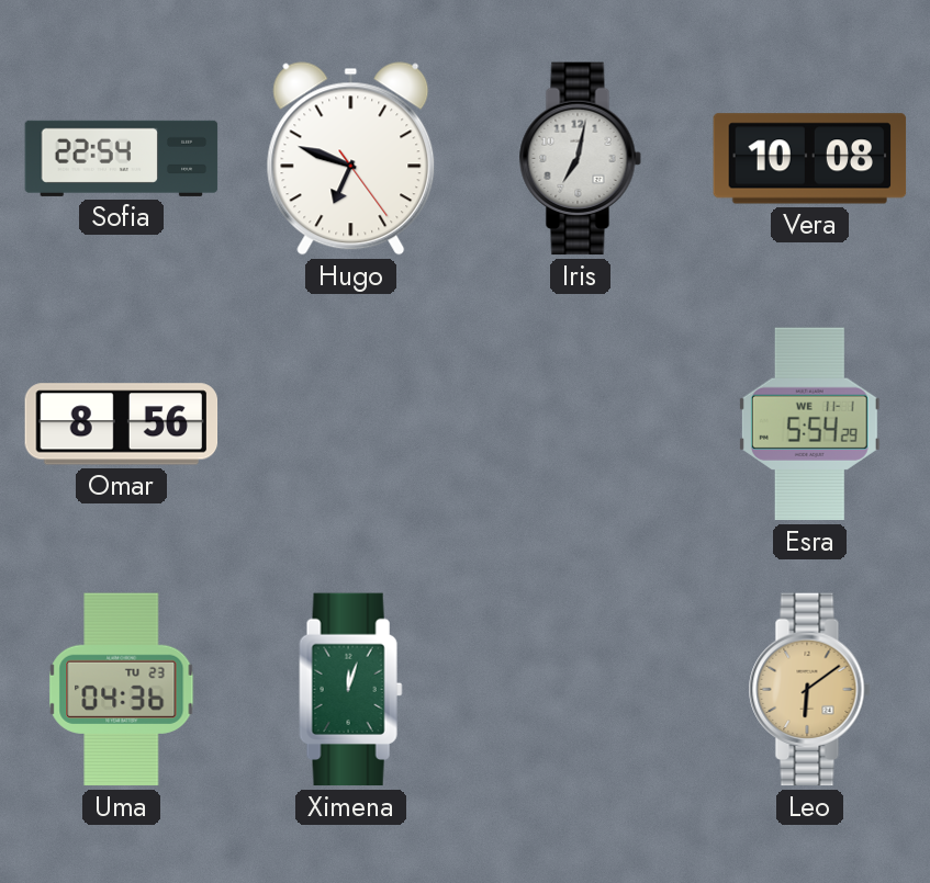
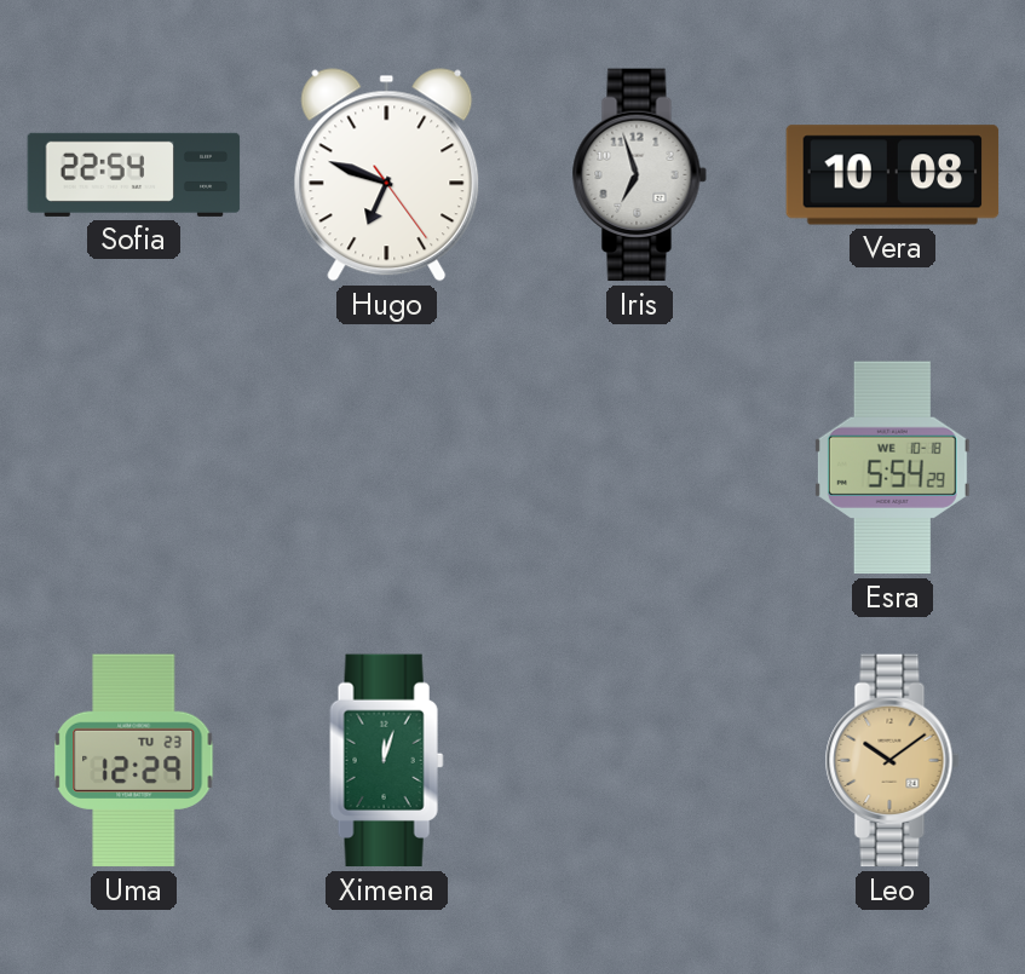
Iris: 7:02 -> 6:57
Omar: 8:56 -> none
Esra date: WE 11-1 -> WE 10-18
Uma: 04:36 -> 12:29
Leo: 6:09 -> 10:09
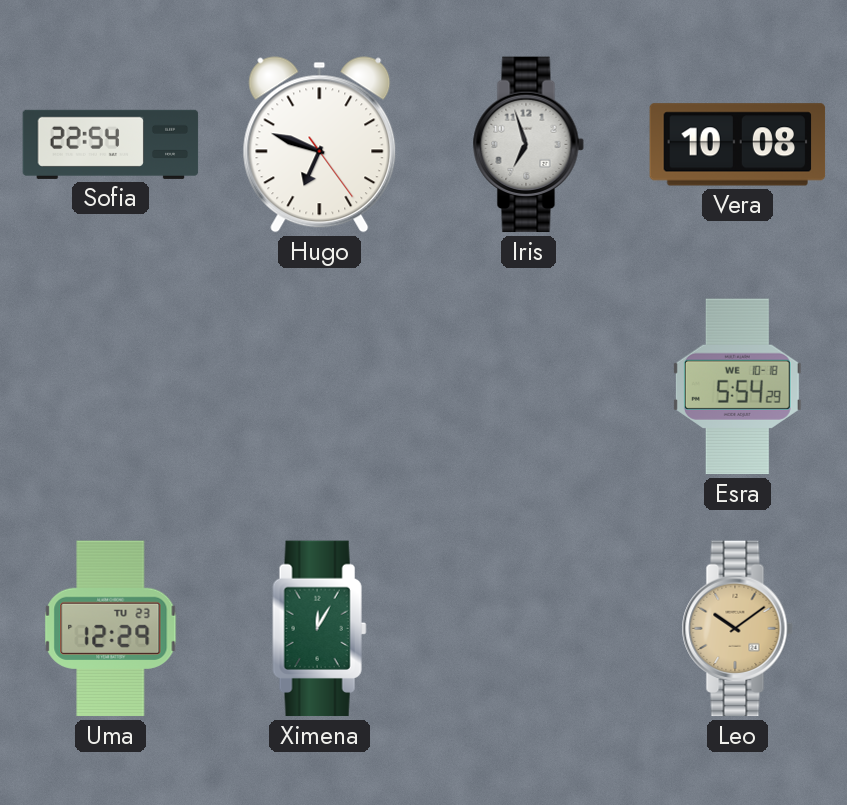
Ximena: 12:03 -> 12:05
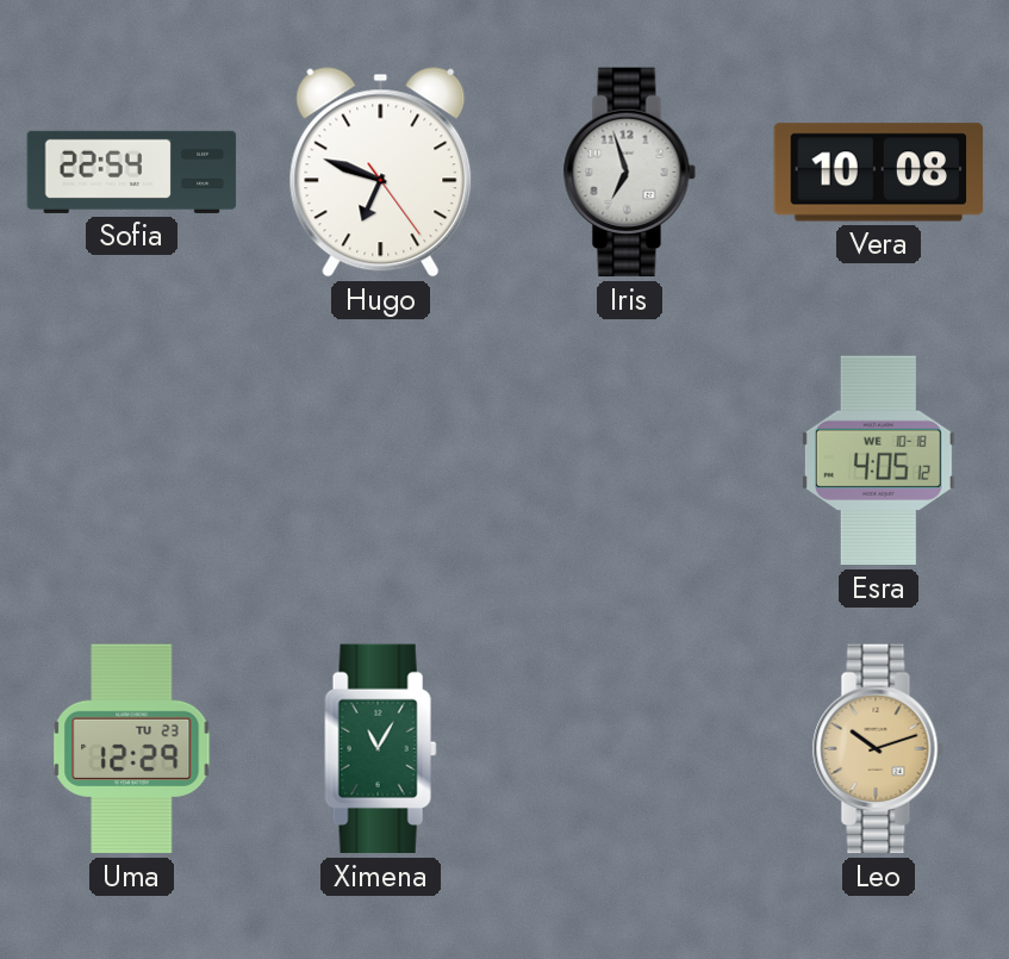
Esra: 5:54 -> 4:05
Ximena: 12:05 -> 11:05
Leo: 10:09 -> 10:12
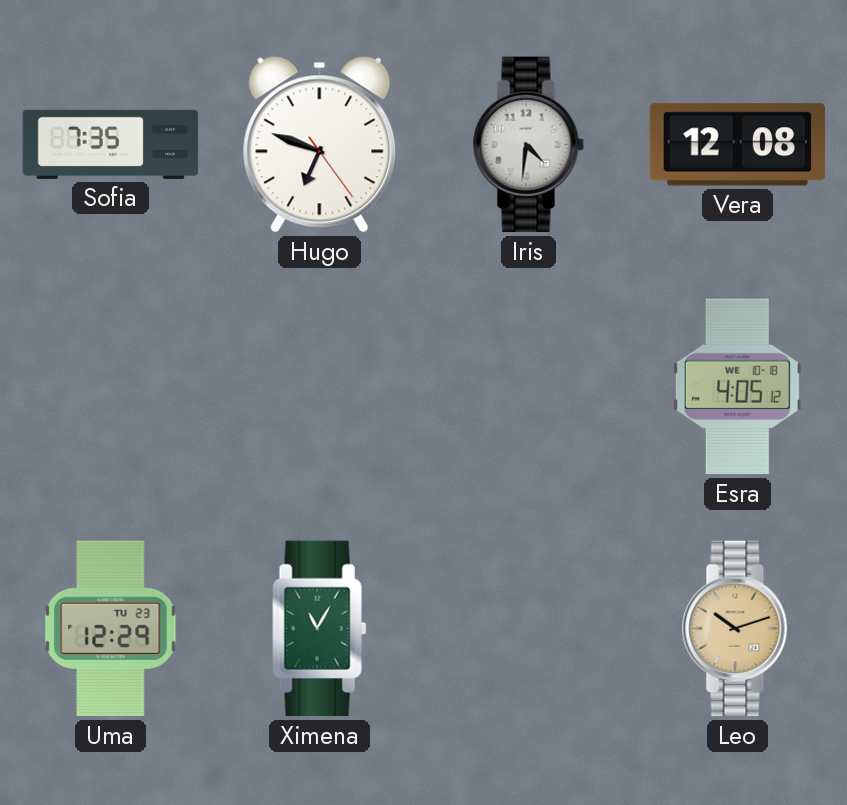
Sofia: 22:54 -> 7:35
Iris: 6:57 -> 4:31
Vera: 10:08 -> 12:08
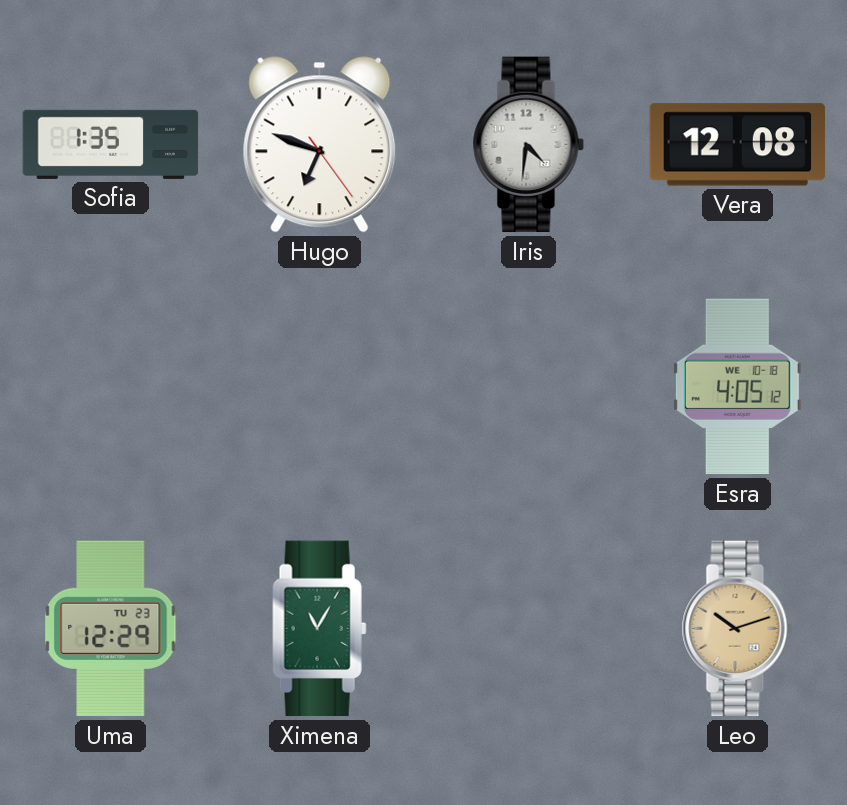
Sofia: 7:35 -> 1:35
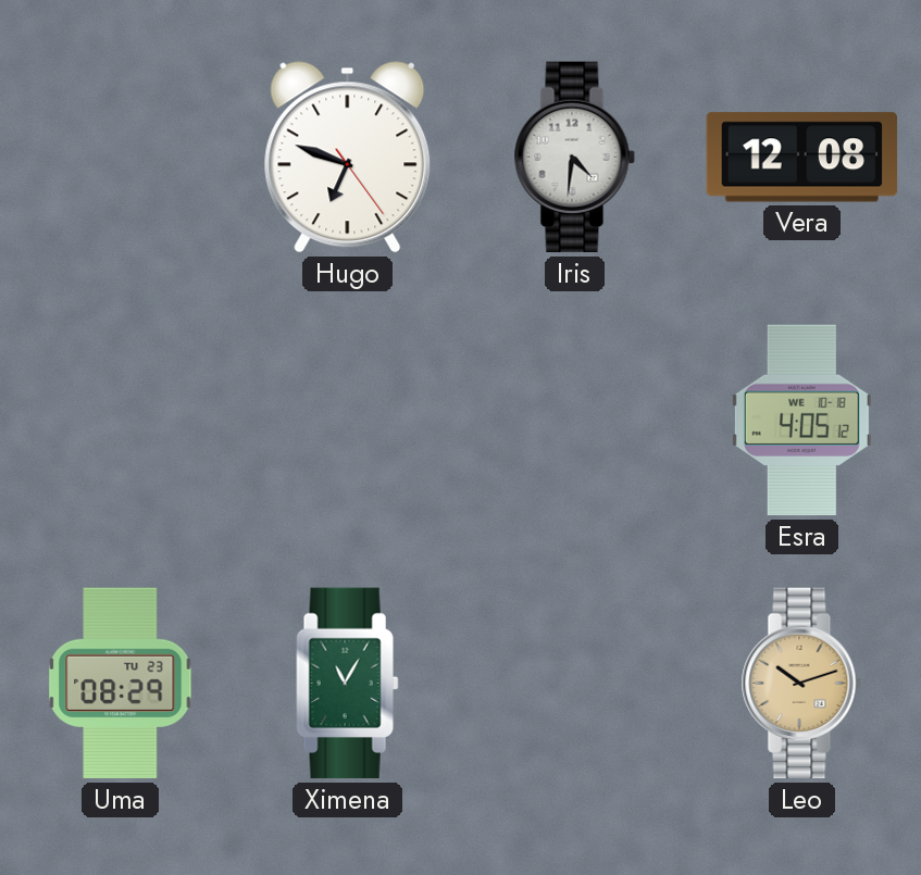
Sofia: 1:35 -> none
Uma: 12:29 -> 08:29
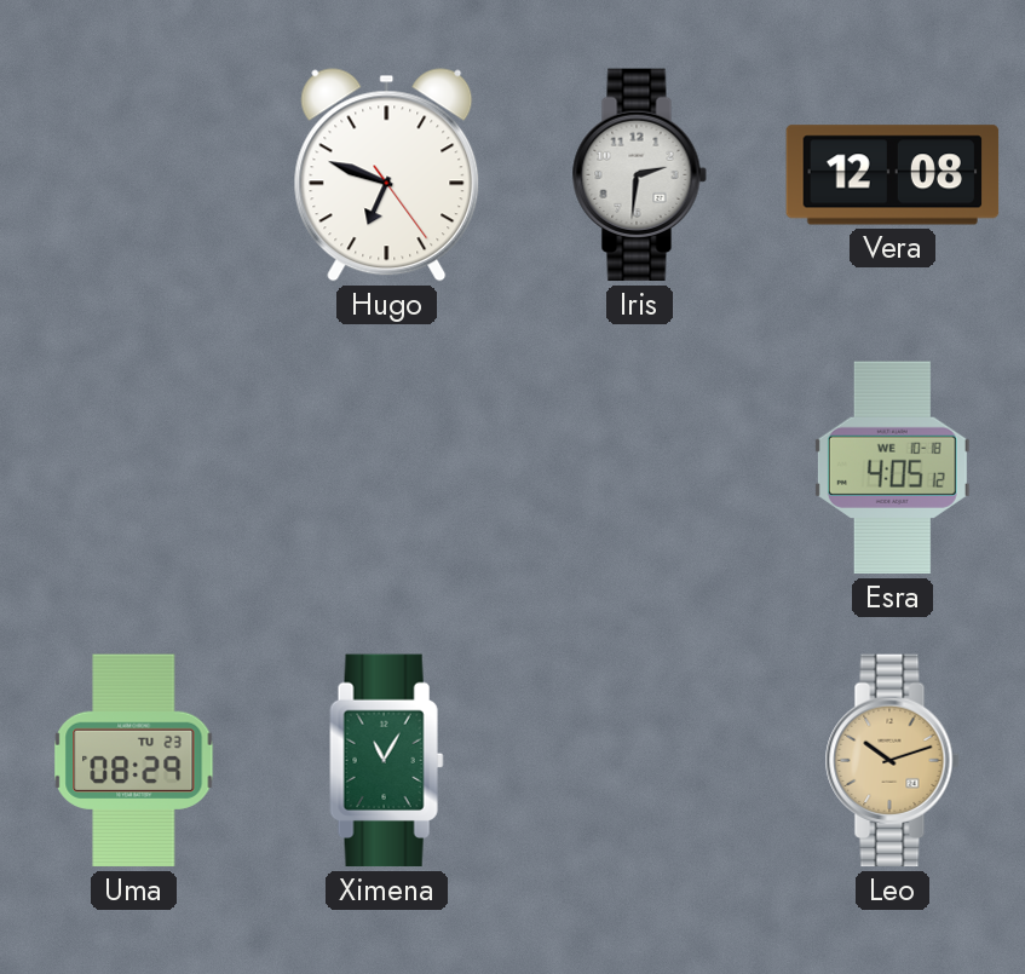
Iris: 4:31 -> 2:31
